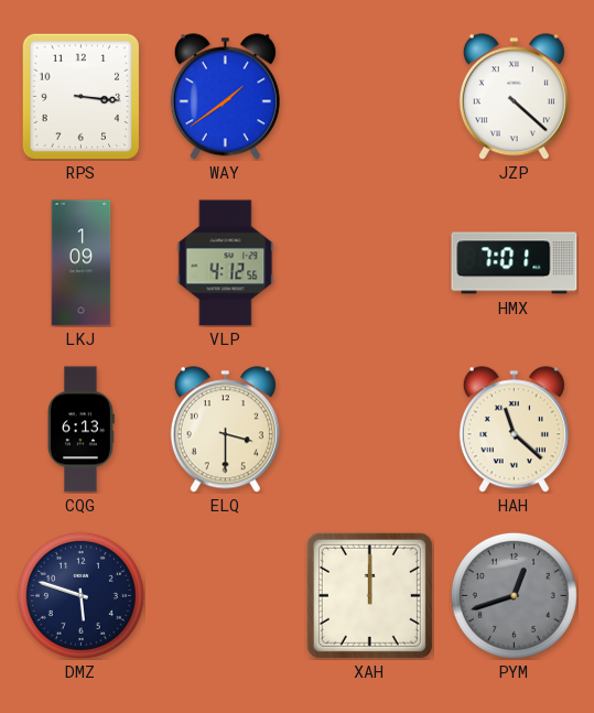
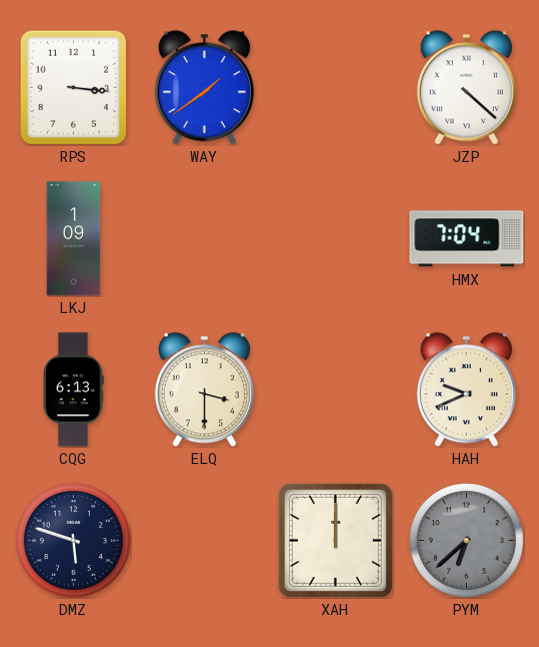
VLP: 4:12 -> none
HMX: 7:01 -> 7:04
HAH: 11:22 -> 9:41
PYM: 12:42 -> 6:38
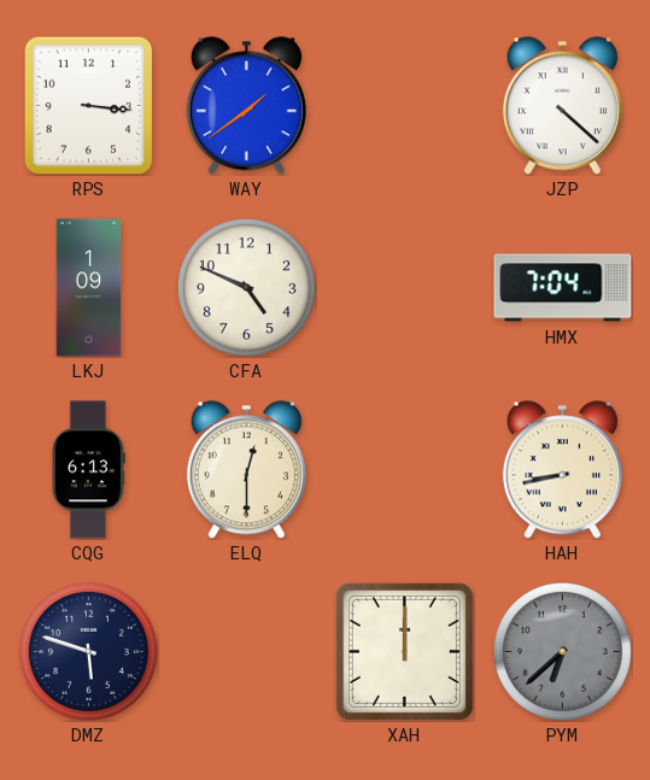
CFA: none -> 4:49
ELQ: 3:30 -> 12:30
HAH: 9:41 -> 8:43
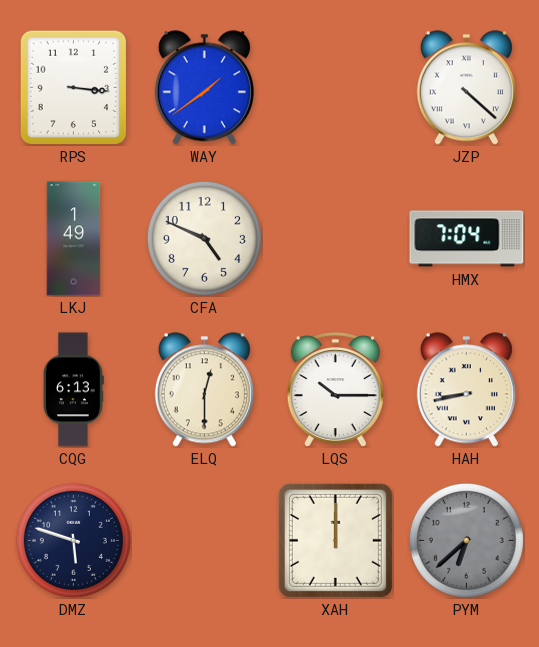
LKJ: 1:09 -> 1:49
LQS: none -> 10:15
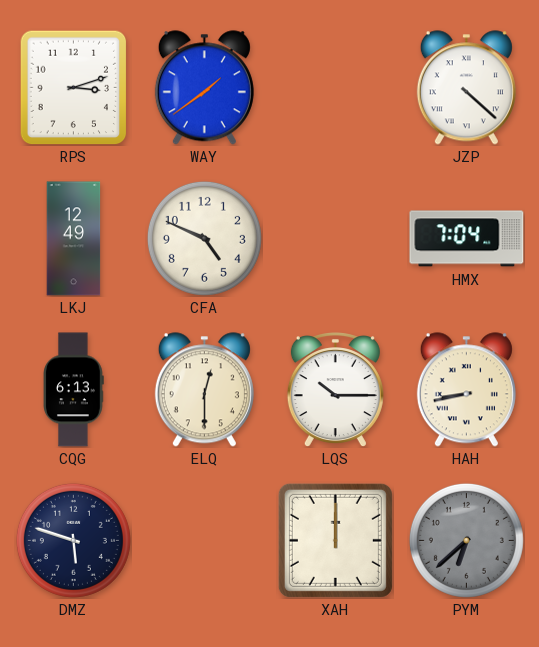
RPS: 3:16 -> 3:12
LKJ: 1:49 -> 12:49
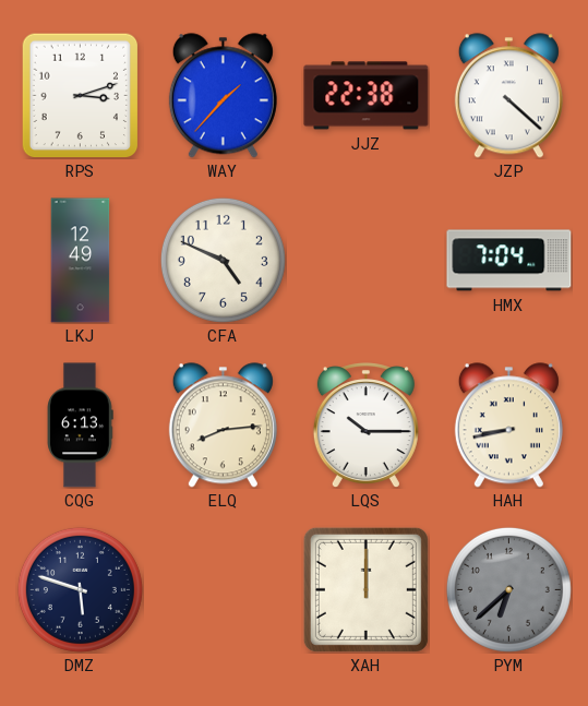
WAY: 1:39 -> 1:37
JJZ: none -> 22:38
ELQ: 12:30 -> 8:14
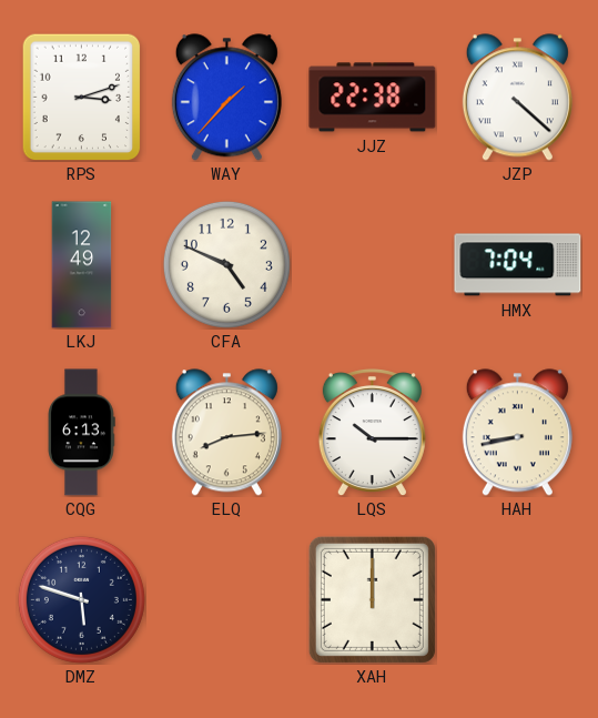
PYM: 6:38 -> none
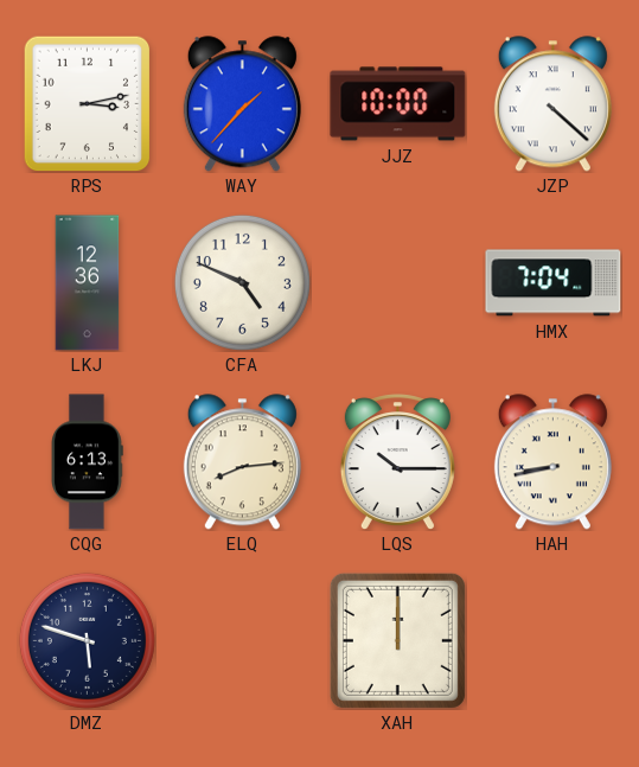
RPS: 3:12 -> 3:13
JJZ: 22:38 -> 10:00
LKJ: 12:49 -> 12:36
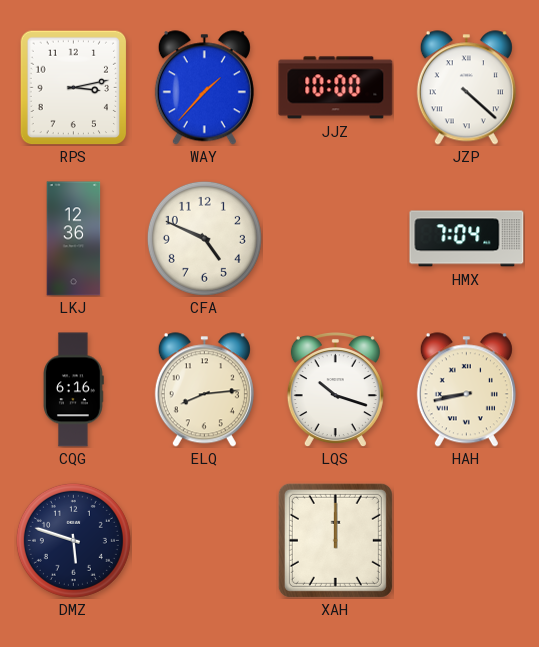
CQG: 6:13 -> 6:16
LQS: 10:15 -> 10:18
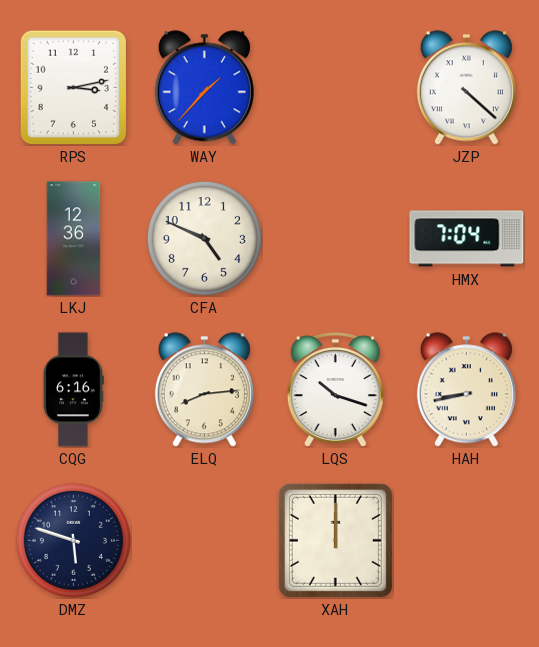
JJZ: 10:00 -> none
